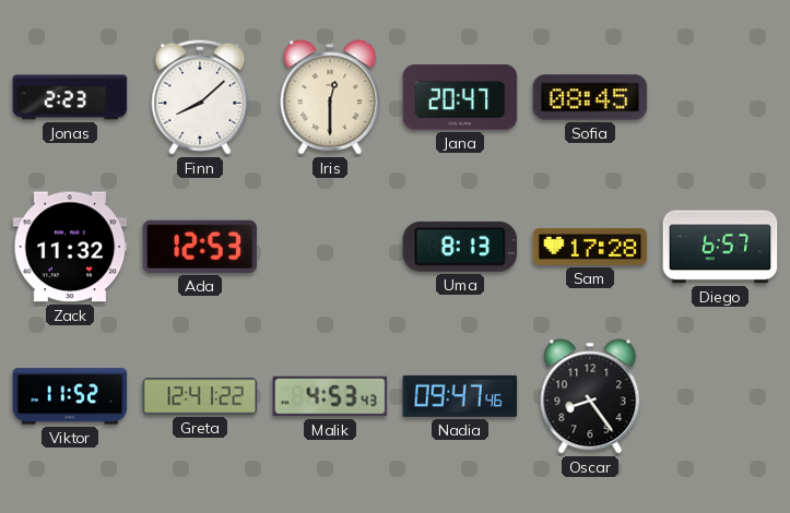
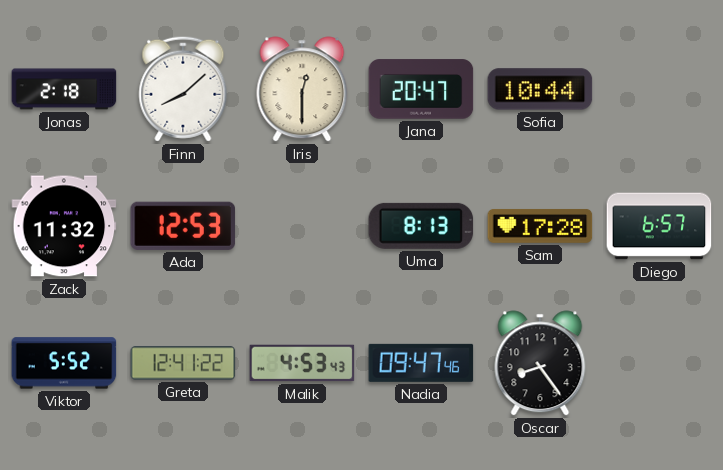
Jonas: 2:23 -> 2:18
Sofia: 08:45 -> 10:44
Viktor: 11:52 -> 5:52
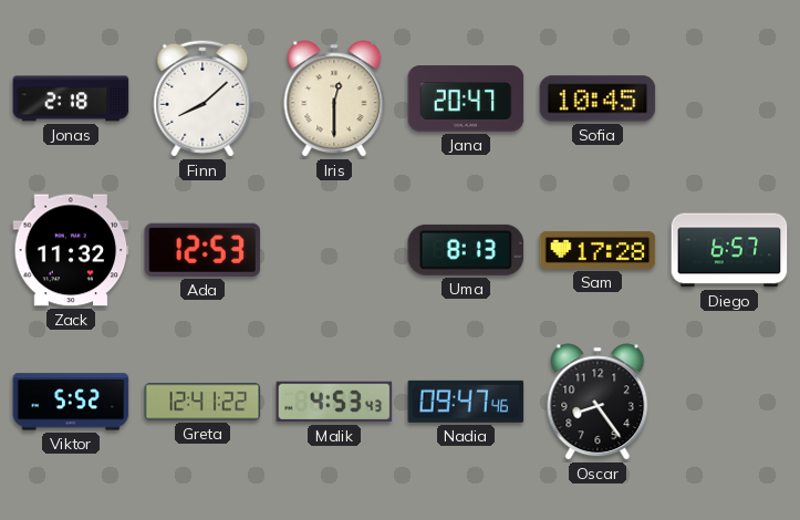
Sofia: 10:44 -> 10:45
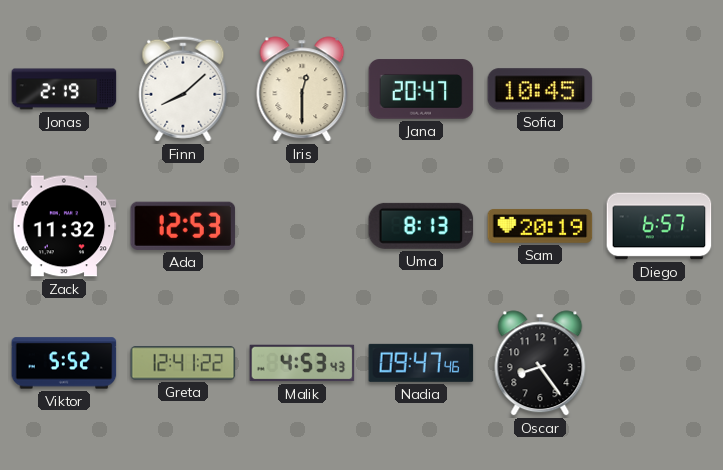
Jonas: 2:18 -> 2:19
Sam: 17:28 -> 20:19
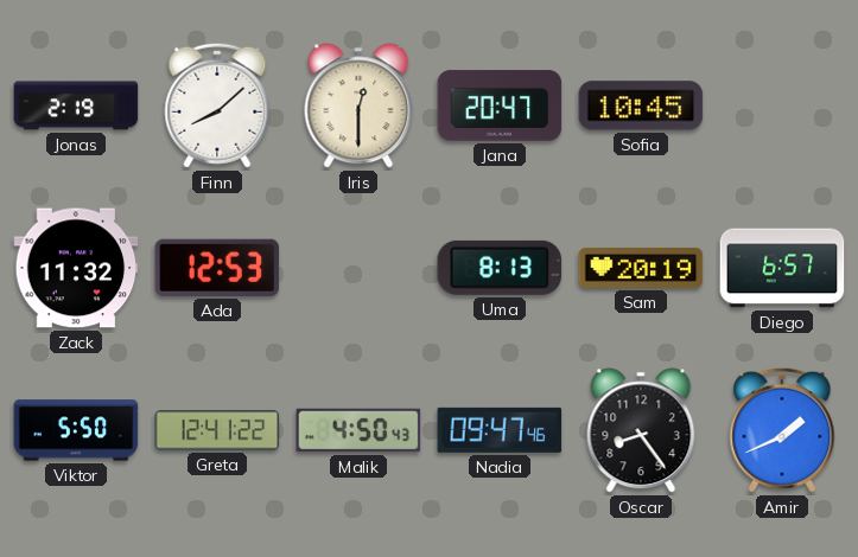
Viktor: 5:52 -> 5:50
Malik: 4:53 -> 4:50
Amir: none -> 1:41
